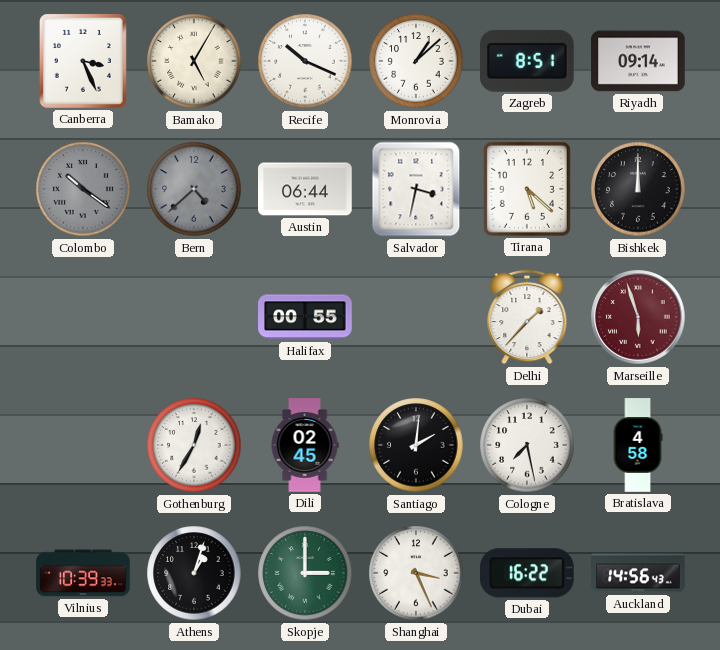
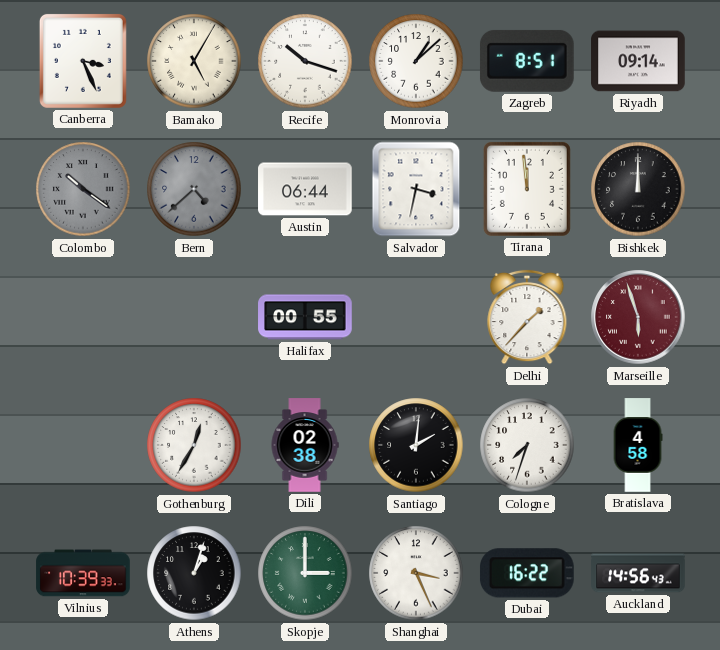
Recife: 10:19 -> 10:18
Tirana: 5:22 -> 11:59
Dili: 02:45 -> 02:38
Cologne: 7:28 -> 7:33
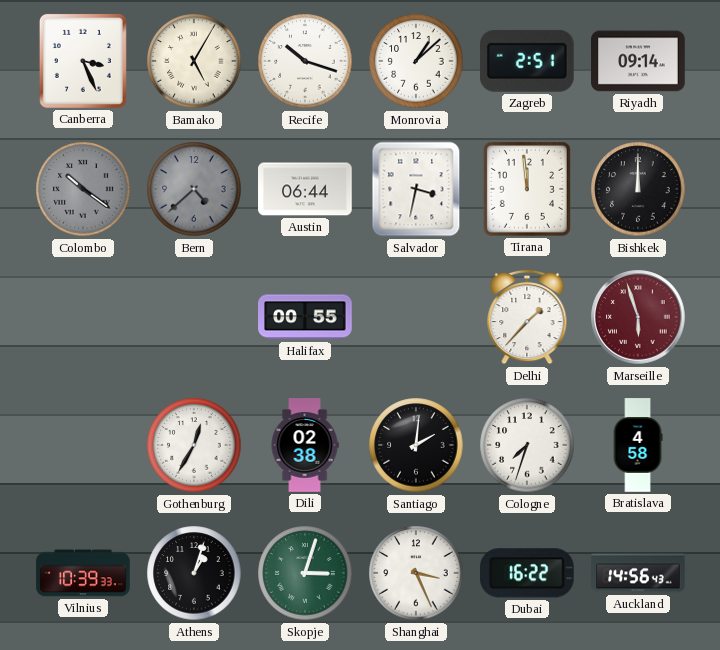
Zagreb: 8:51 -> 2:51
Skopje: 3:00 -> 3:03
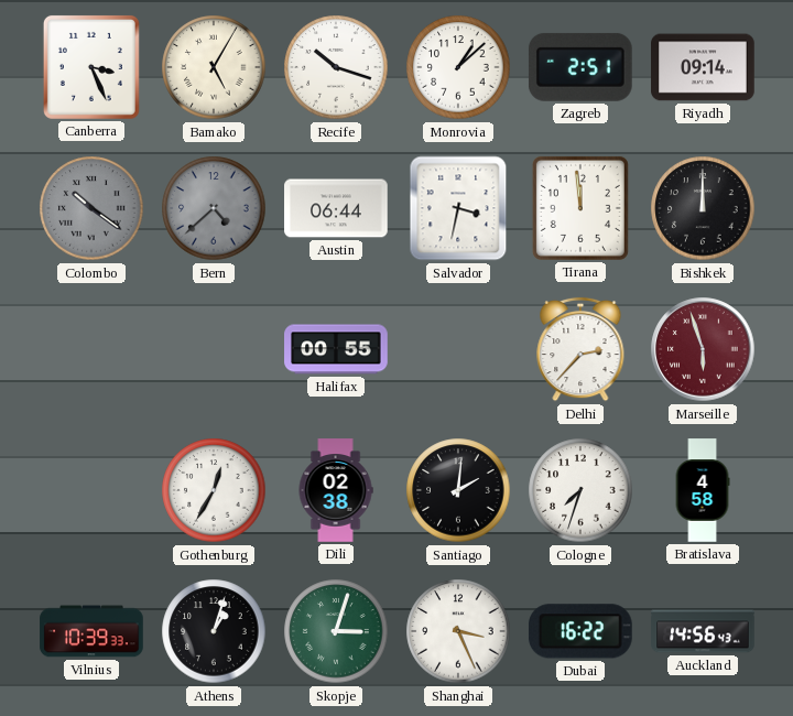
Delhi: 1:37 -> 2:37
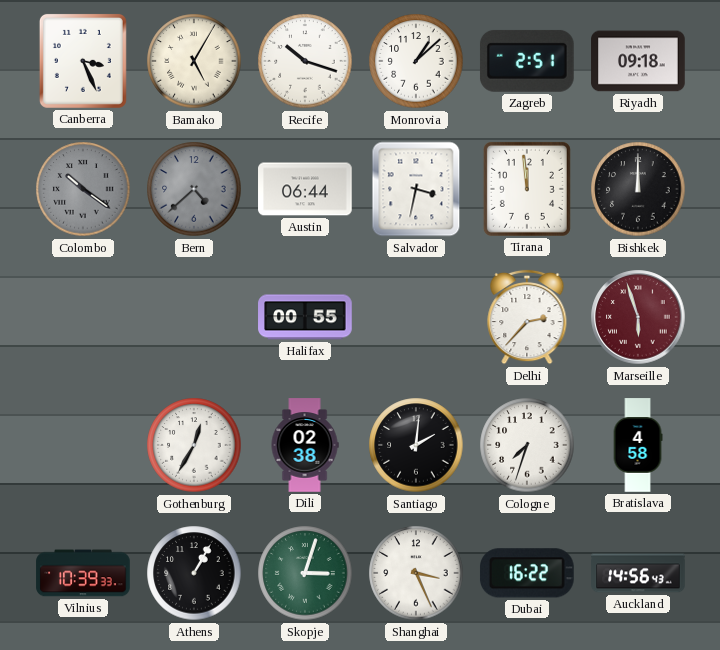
Riyadh: 09:14 -> 09:18
Athens: 1:03 -> 1:05
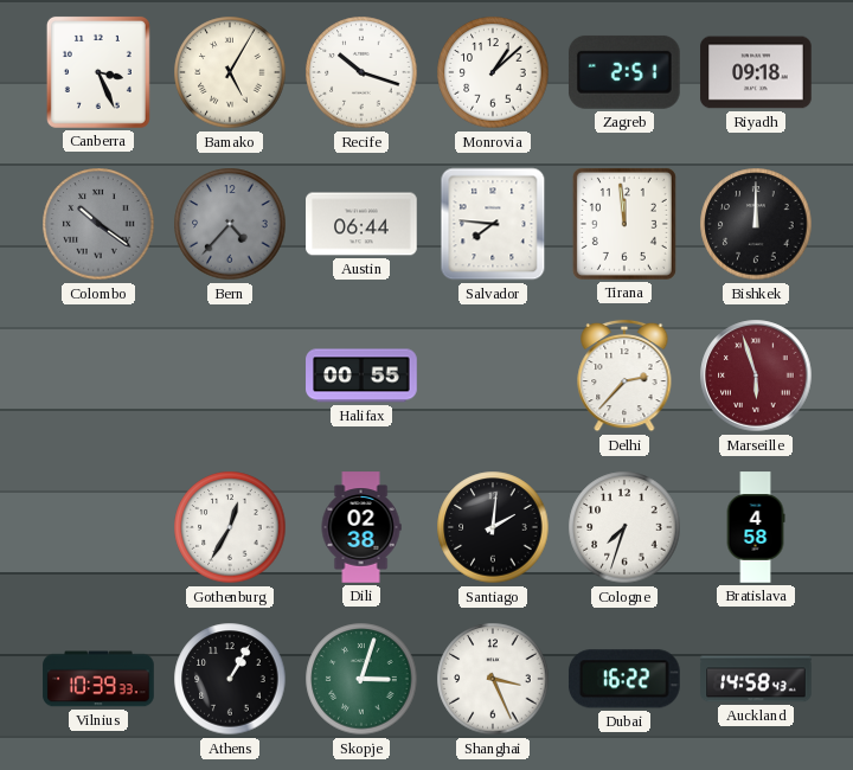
Bern: 4:38 -> 4:37
Salvador: 3:32 -> 7:46
Auckland: 14:56 -> 14:58
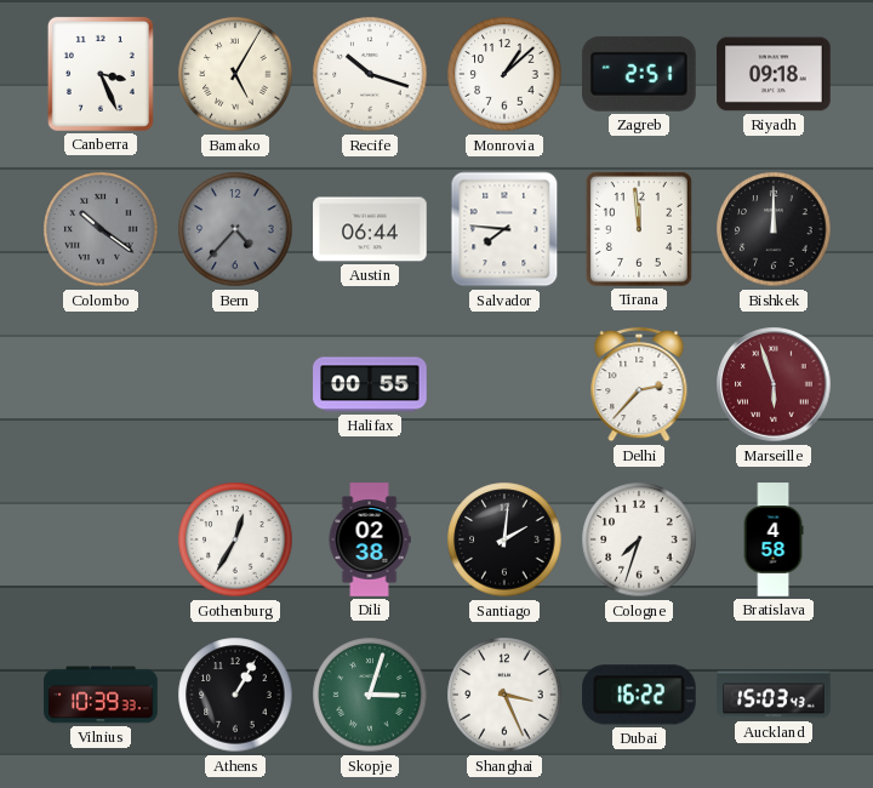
Auckland: 14:58 -> 15:03
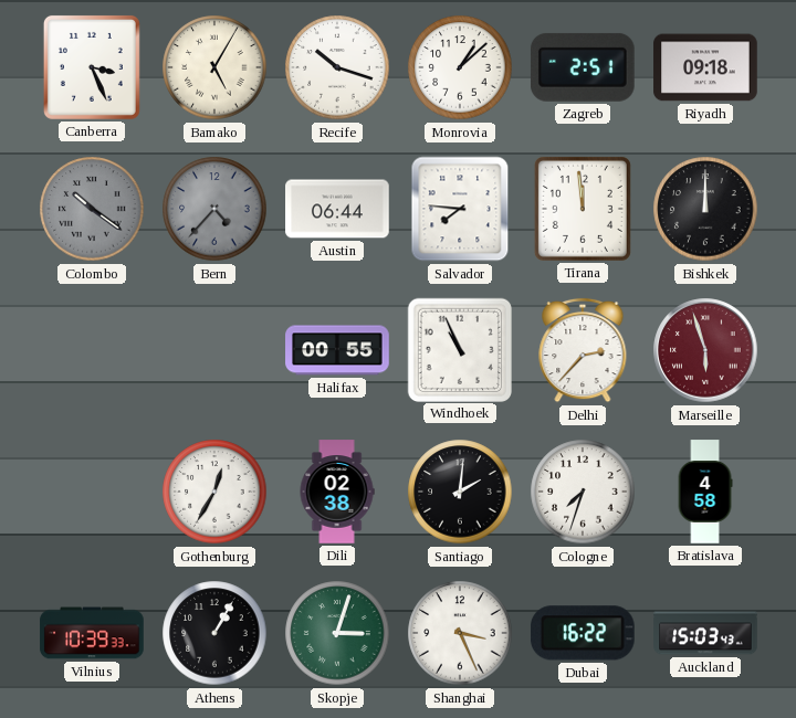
Windhoek: none -> 10:56
